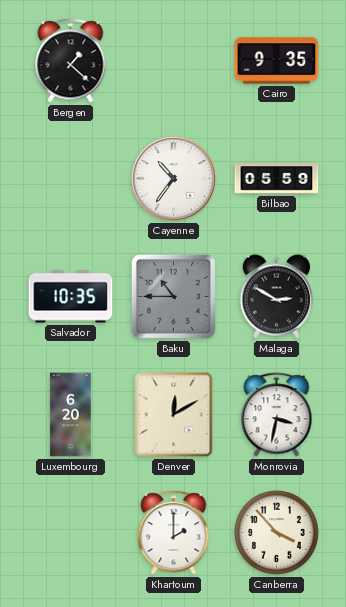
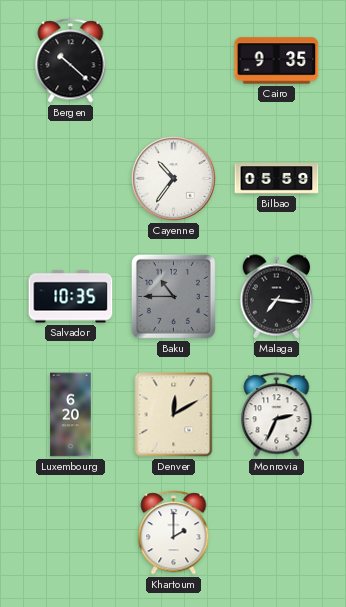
Bergen: 1:22 -> 10:22
Malaga: 2:50 -> 7:16
Monrovia: 3:32 -> 2:34
Canberra: 3:53 -> none
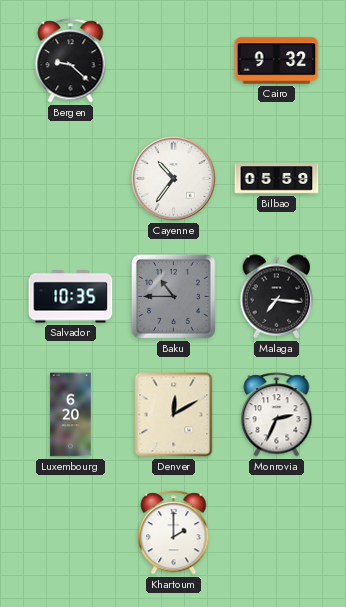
Bergen: 10:22 -> 9:22
Cairo: 9:35 -> 9:32
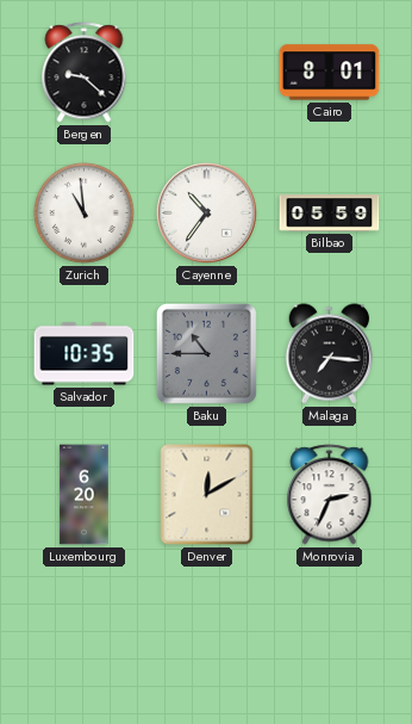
Cairo: 9:32 -> 8:01
Zurich: none -> 10:59
Khartoum: 2:00 -> none
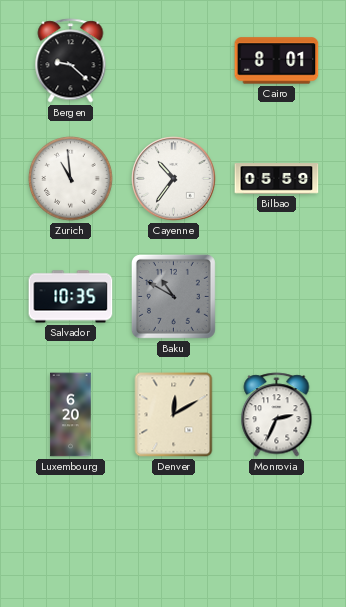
Baku: 10:45 -> 10:50
Malaga: 7:16 -> none
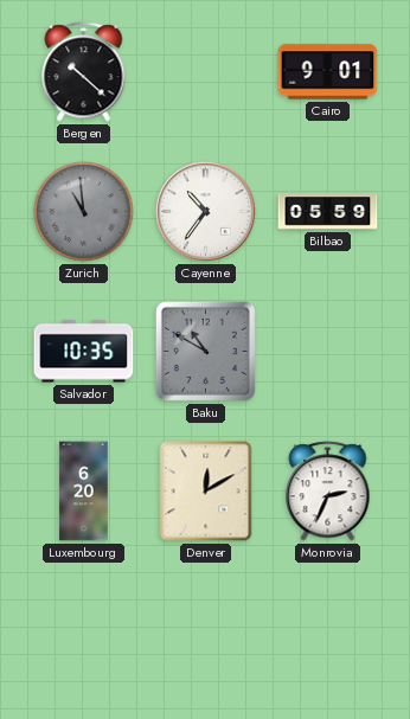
Bergen: 9:22 -> 10:22
Cairo: 8:01 -> 9:01
Zurich dial: white -> grey
